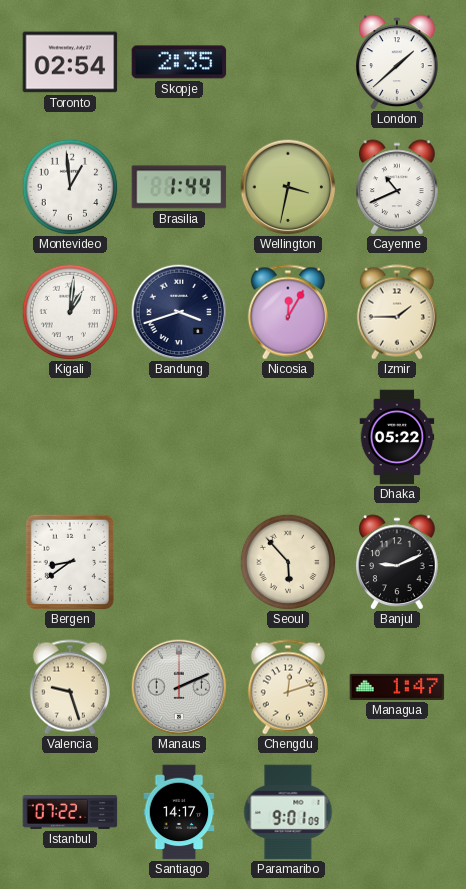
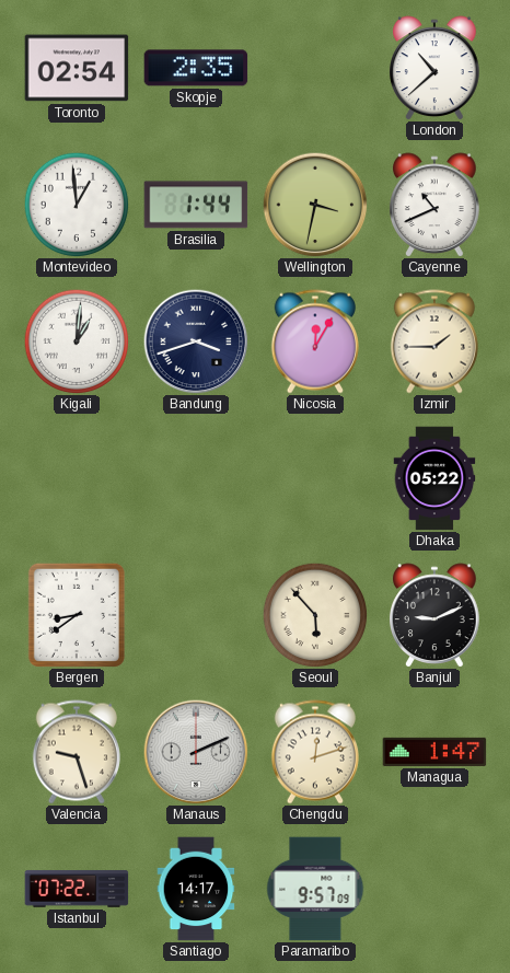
London: 1:38 -> 10:38
Paramaribo: 9:01 -> 9:57
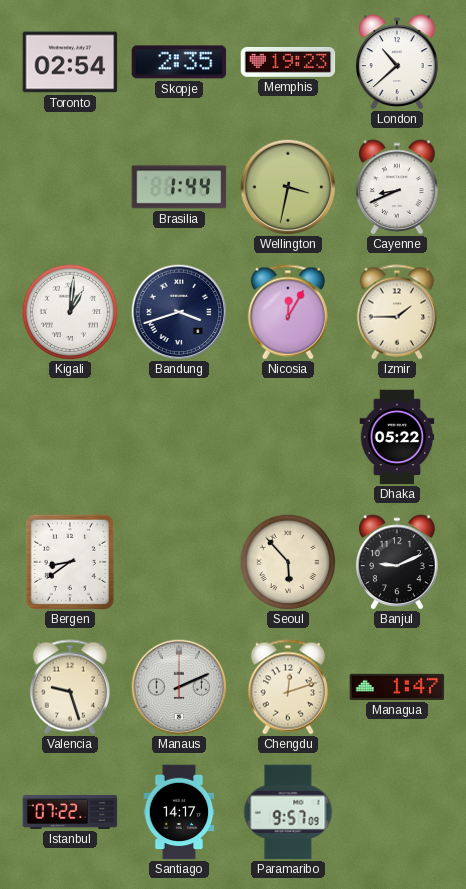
Memphis: none -> 19:23
Montevideo: 12:59 -> none
Cayenne: 10:41 -> 8:41
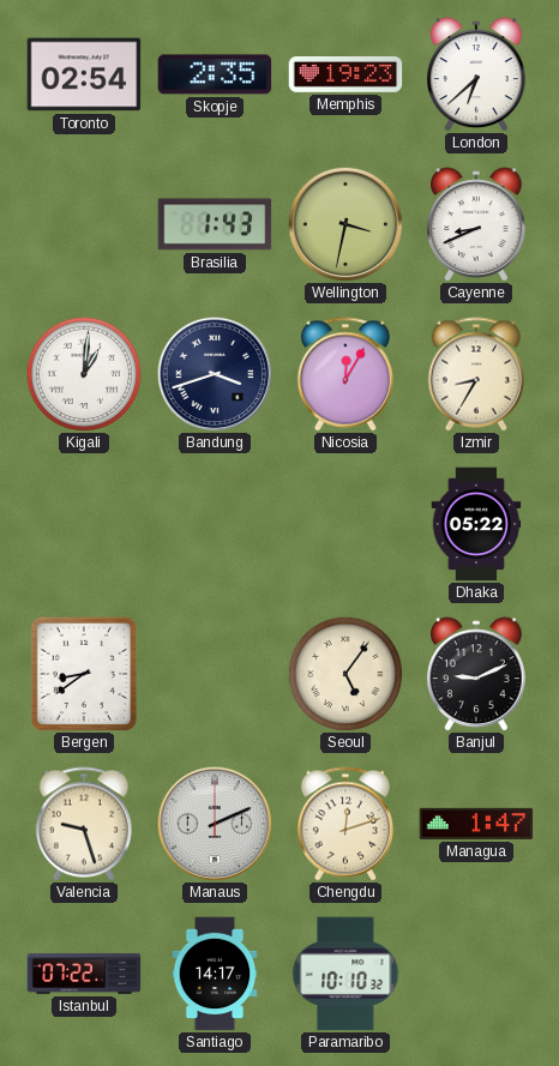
London: 10:38 -> 6:38
Brasilia: 1:44 -> 1:43
Izmir: 1:45 -> 8:35
Seoul: 5:53 -> 5:06
Paramaribo: 9:57 -> 10:10
